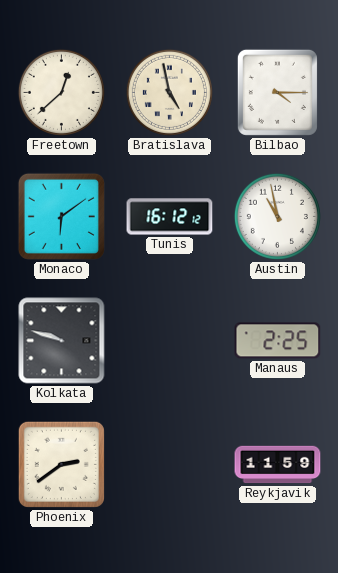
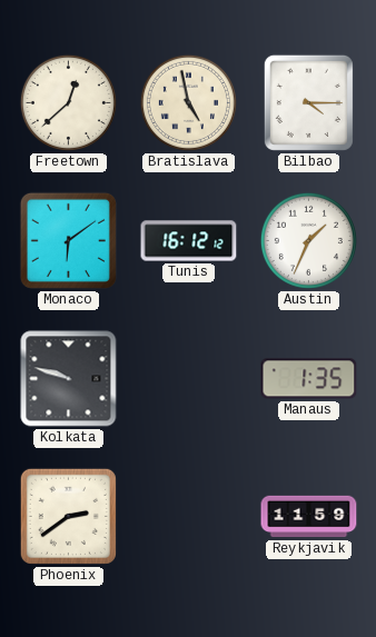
Austin: 10:58 -> 1:34
Manaus: 2:25 -> 1:35
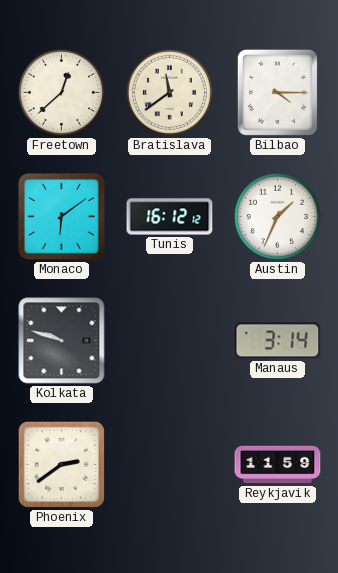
Bratislava: 4:58 -> 11:39
Manaus: 1:35 -> 3:14
